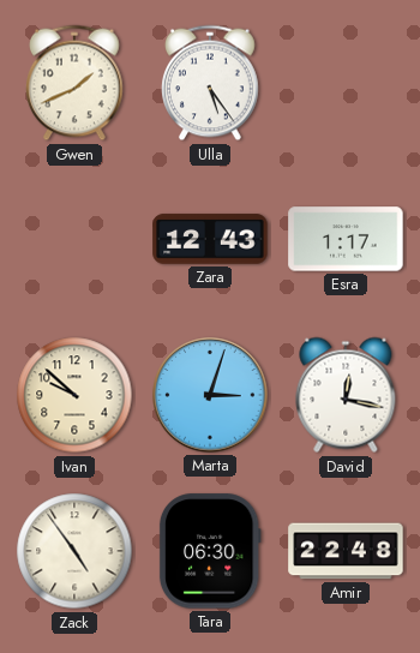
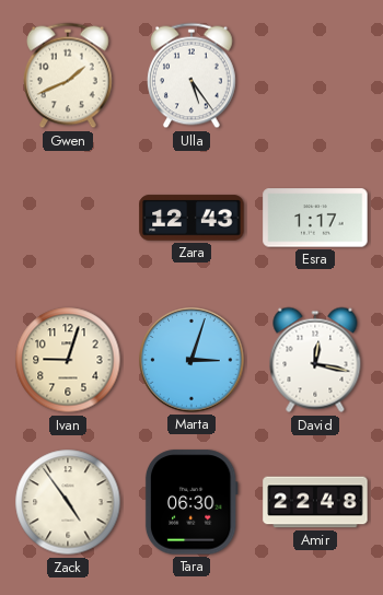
Ivan: 9:52 -> 9:03
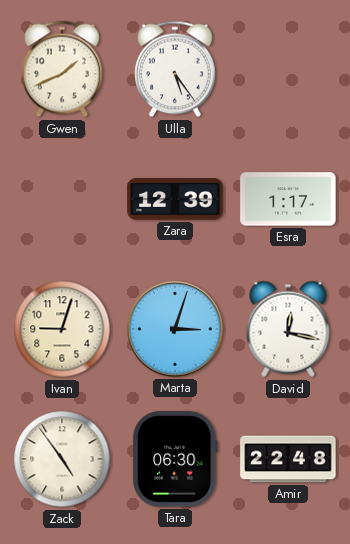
Zara: 12:43 -> 12:39
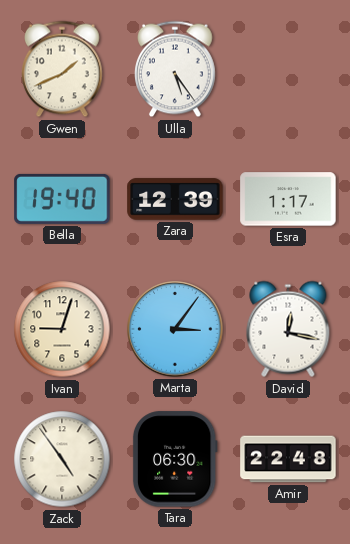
Bella: none -> 19:40
Marta: 3:03 -> 3:06
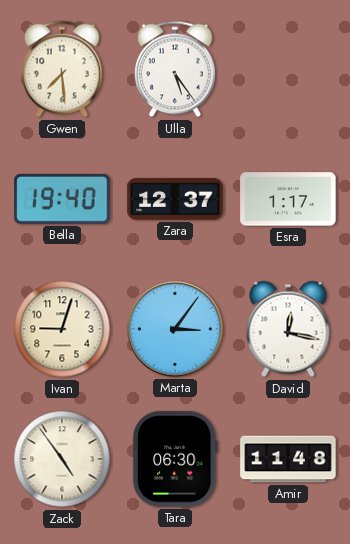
Gwen: 1:41 -> 7:29
Zara: 12:39 -> 12:37
Amir: 22:48 -> 11:48
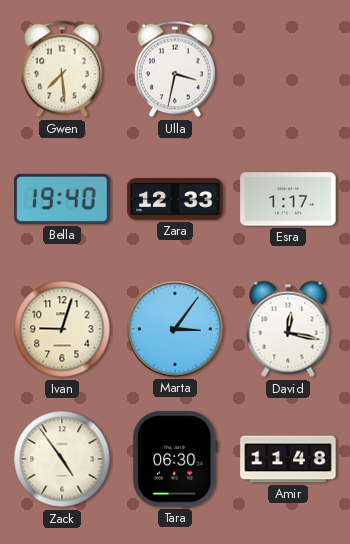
Ulla: 5:24 -> 3:32
Zara: 12:37 -> 12:33
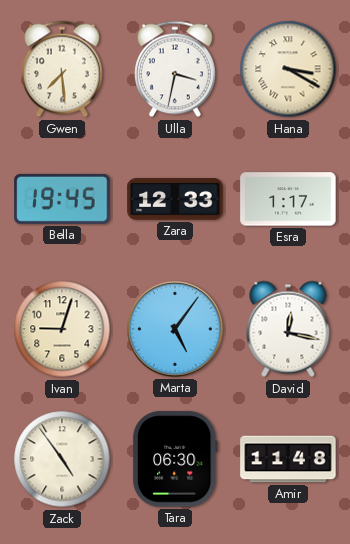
Hana: none -> 3:20
Bella: 19:40 -> 19:45
Marta: 3:06 -> 5:06
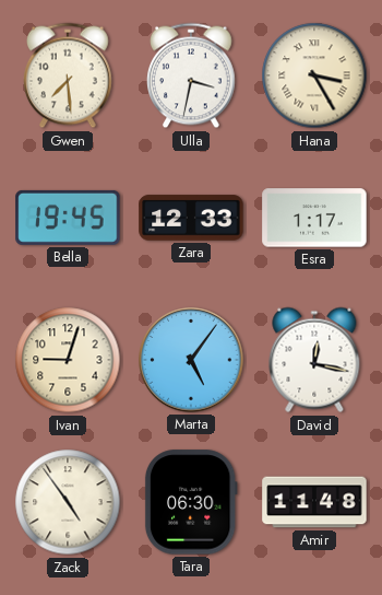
Hana: 3:20 -> 3:25
